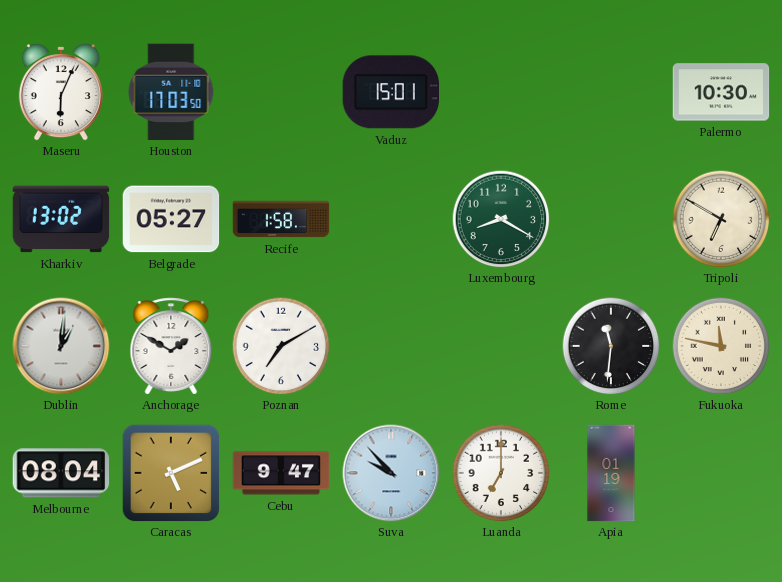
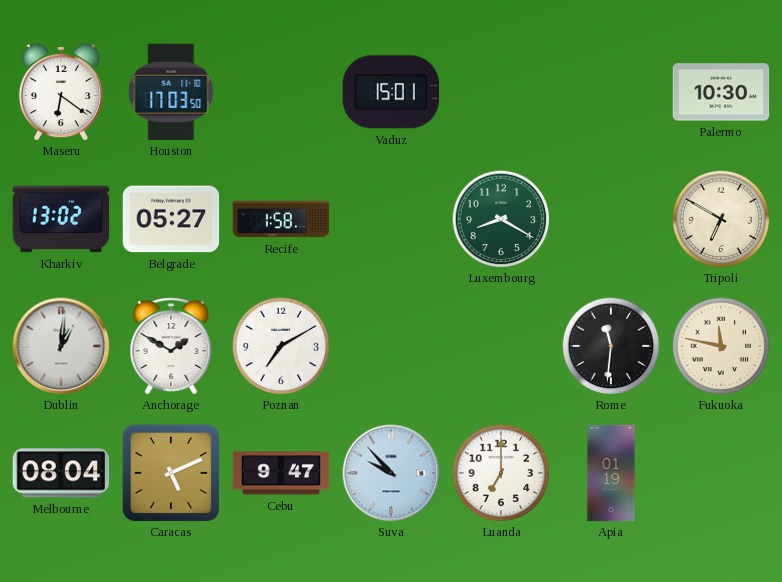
Maseru: 6:04 -> 6:21
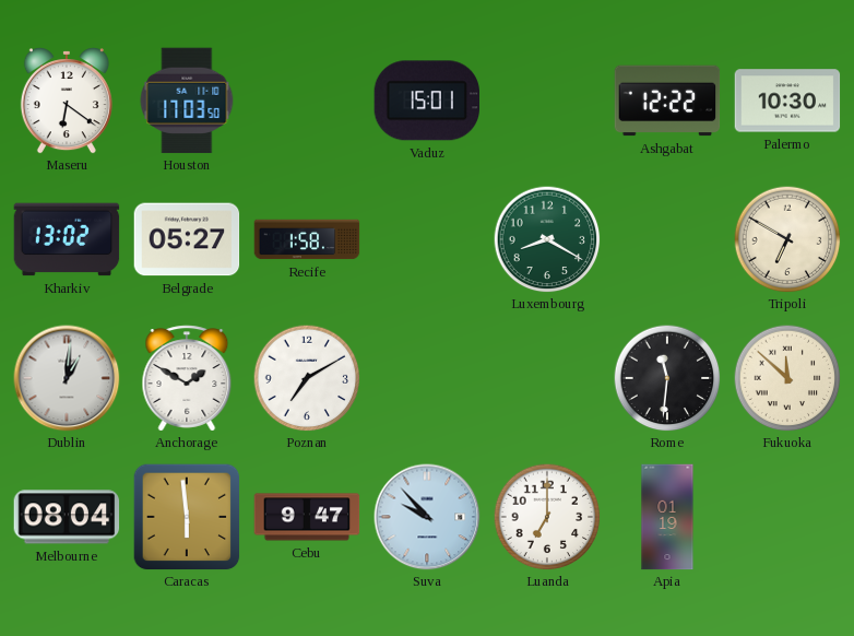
Ashgabat: none -> 12:22
Fukuoka: 11:47 -> 11:52
Caracas: 5:11 -> 5:59
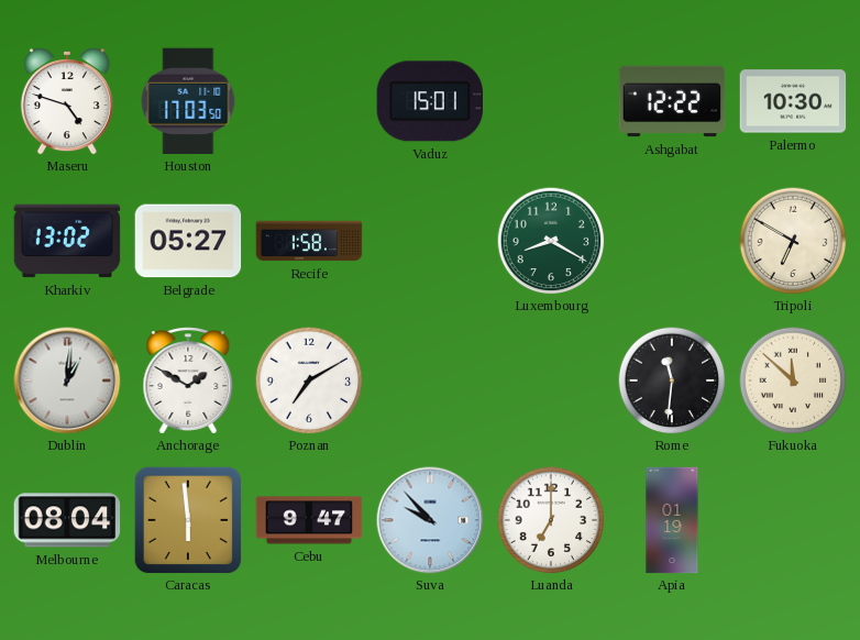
Maseru: 6:21 -> 4:48
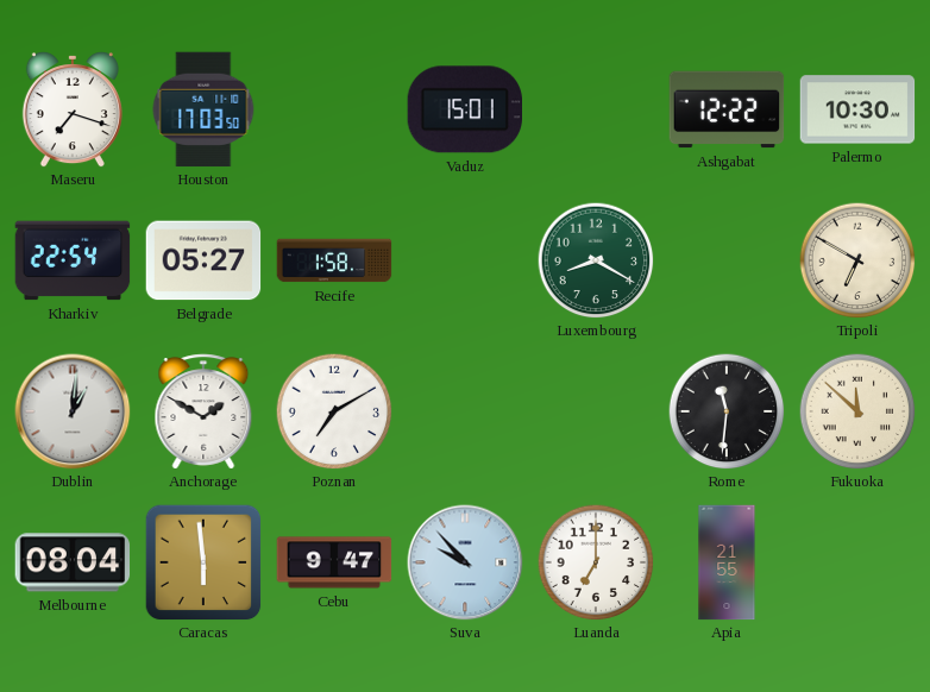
Maseru: 4:48 -> 7:18
Kharkiv: 13:02 -> 22:54
Apia: 01:19 -> 21:55
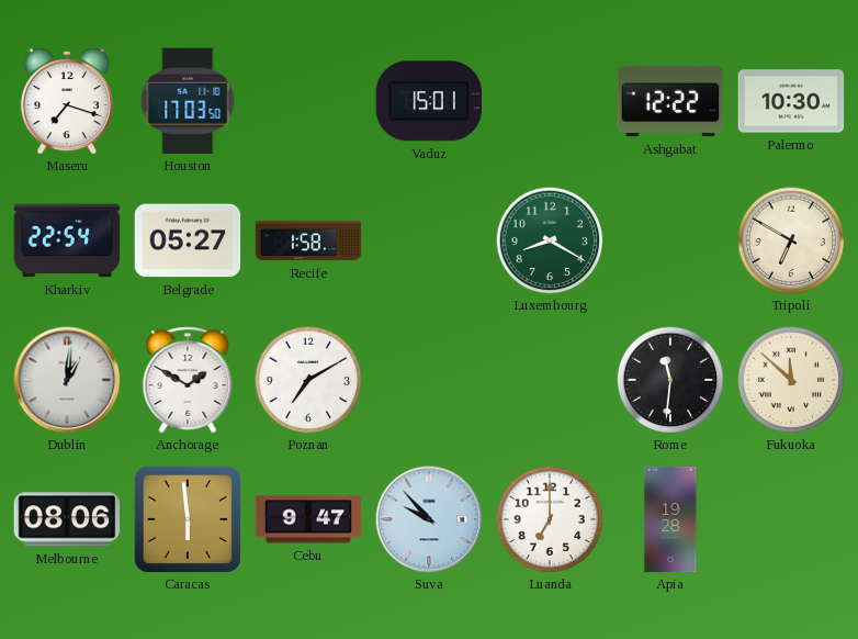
Melbourne: 08:04 -> 08:06
Apia: 21:55 -> 19:28
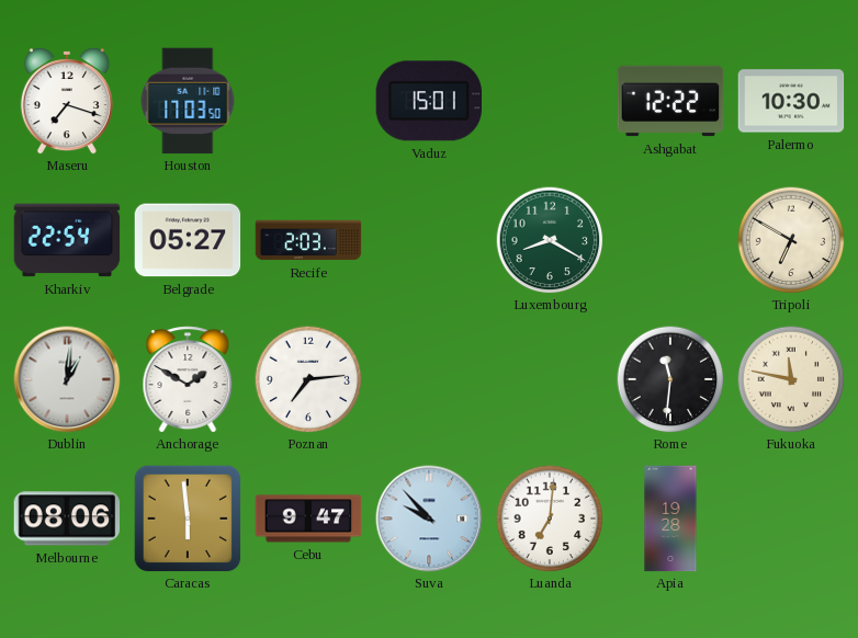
Recife: 1:58 -> 2:03
Poznan: 7:10 -> 7:14
Fukuoka: 11:52 -> 11:47
Luanda: 7:00 -> 7:01
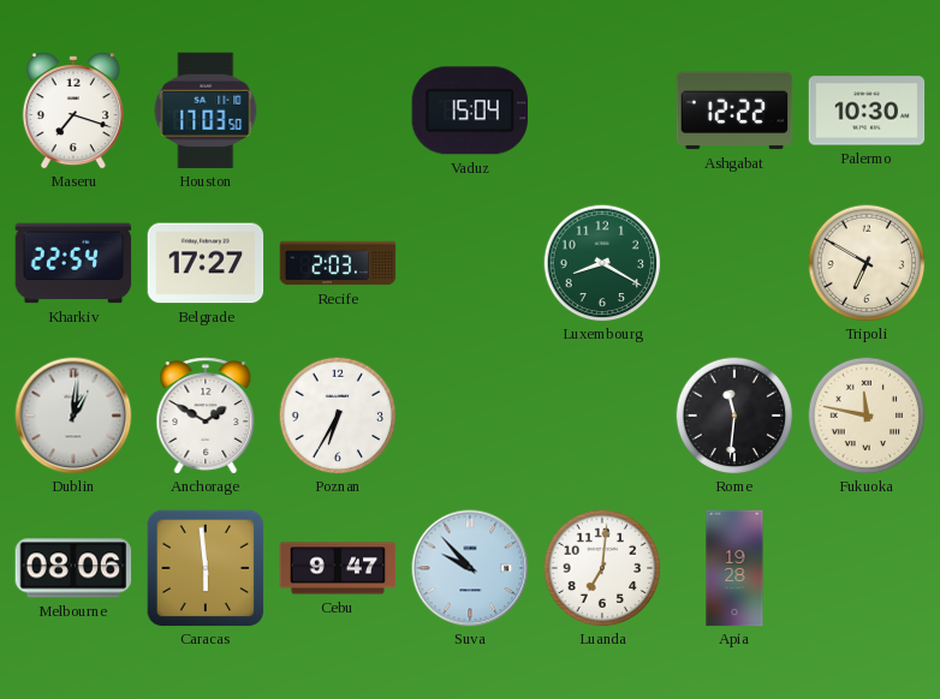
Vaduz: 15:01 -> 15:04
Belgrade: 05:27 -> 17:27
Poznan: 7:14 -> 6:35
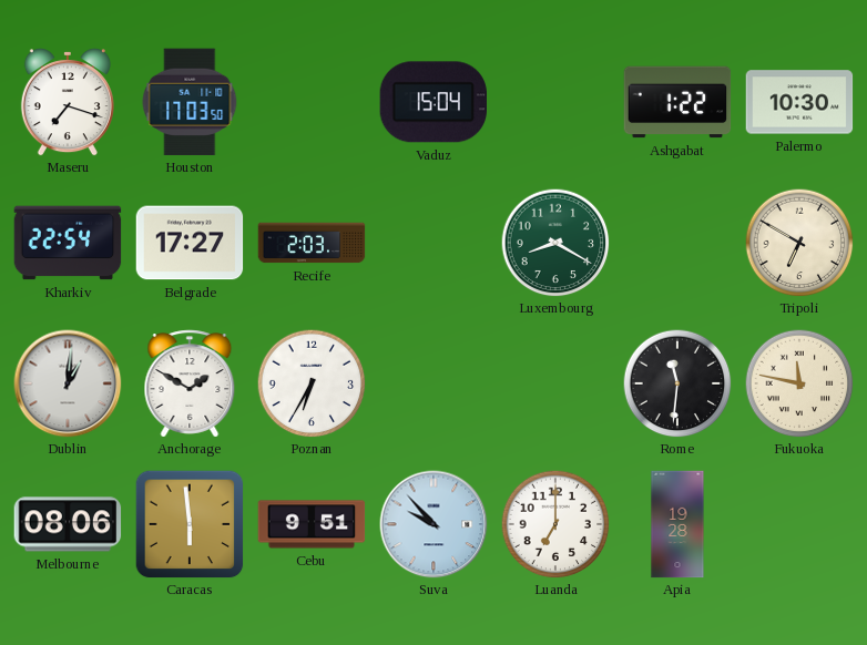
Ashgabat: 12:22 -> 1:22
Cebu: 9:47 -> 9:51
Luanda: 7:01 -> 7:00
